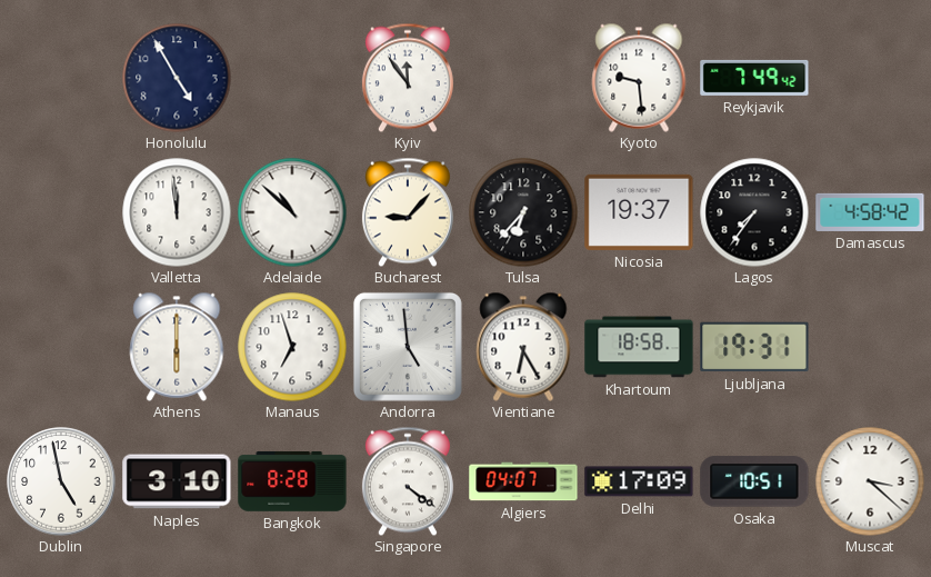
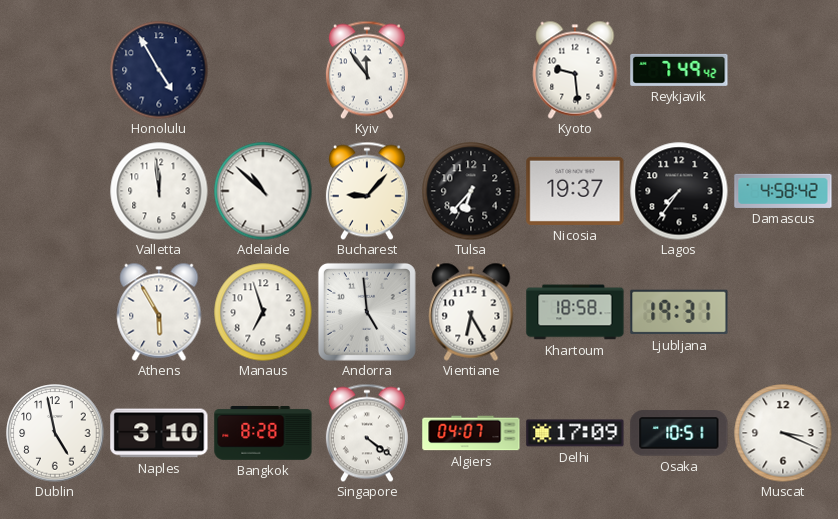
Athens: 6:00 -> 5:55
Muscat: 3:22 -> 3:19
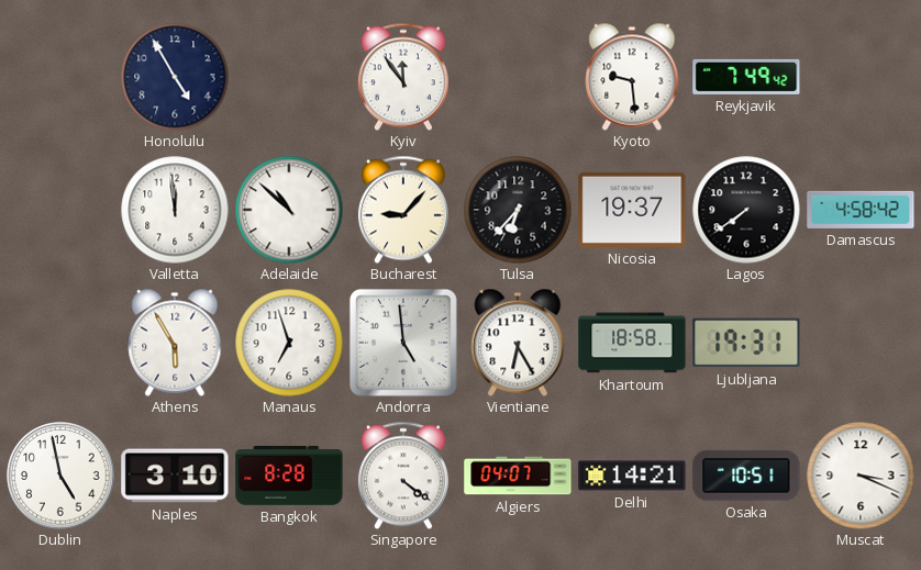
Lagos: 7:36 -> 7:39
Delhi: 17:09 -> 14:21
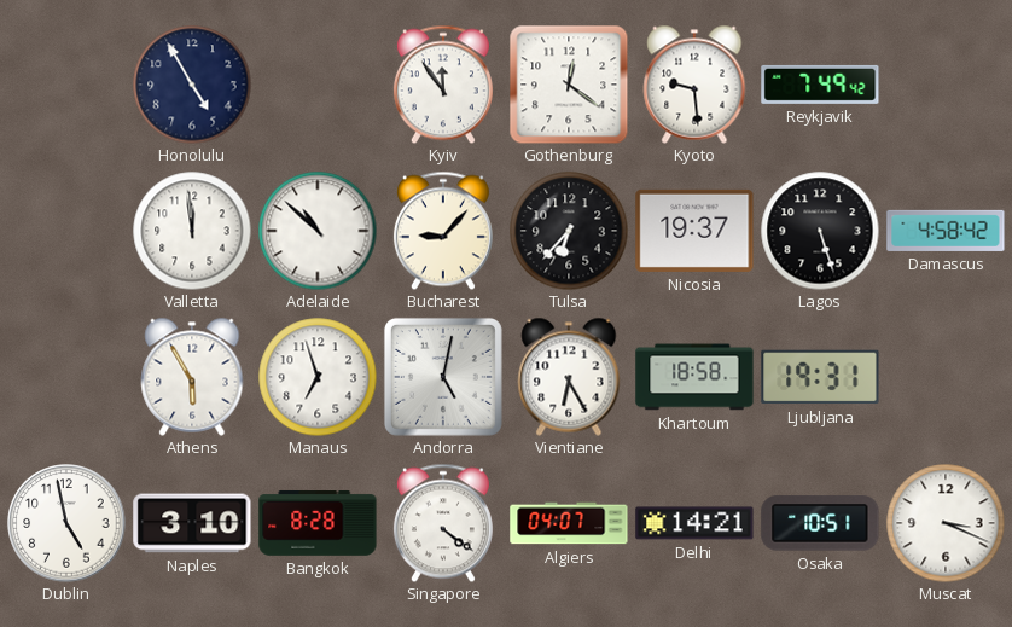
Gothenburg: none -> 12:21
Lagos: 7:39 -> 5:27
Andorra: 4:59 -> 5:02
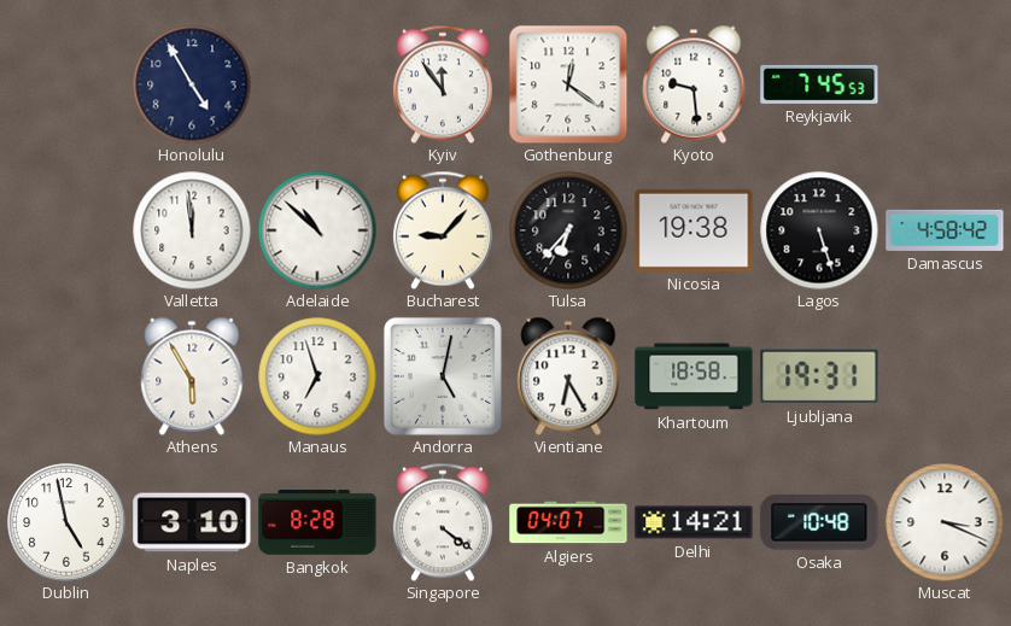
Reykjavik: 7:49 -> 7:45
Nicosia: 19:37 -> 19:38
Osaka: 10:51 -> 10:48
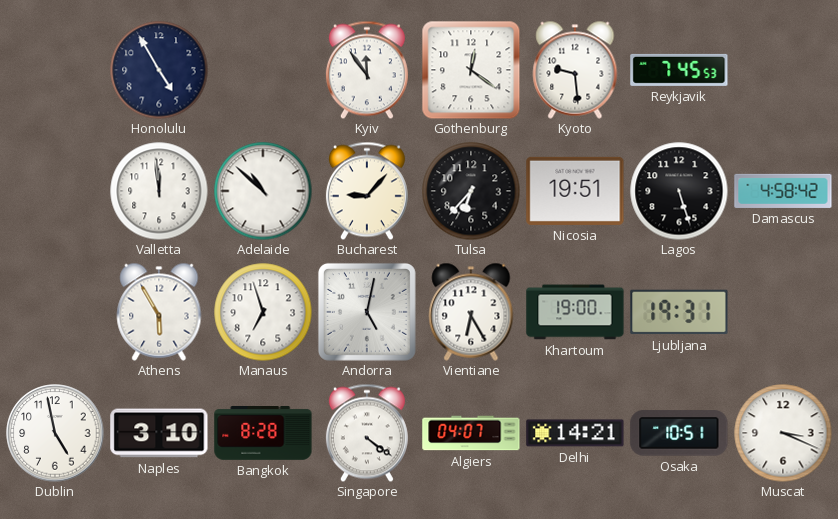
Nicosia: 19:38 -> 19:51
Khartoum: 18:58 -> 19:00
Osaka: 10:48 -> 10:51
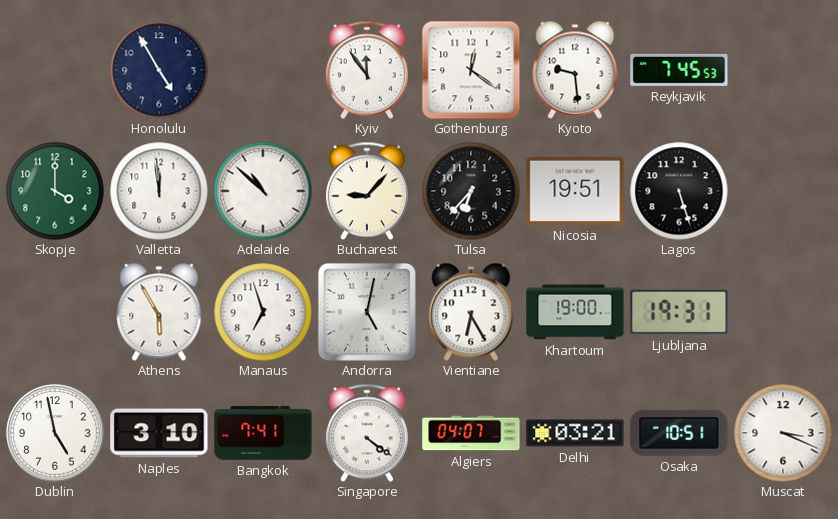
Skopje: none -> 4:00
Damascus: 4:58 -> none
Bangkok: 8:28 -> 7:41
Delhi: 14:21 -> 03:21
